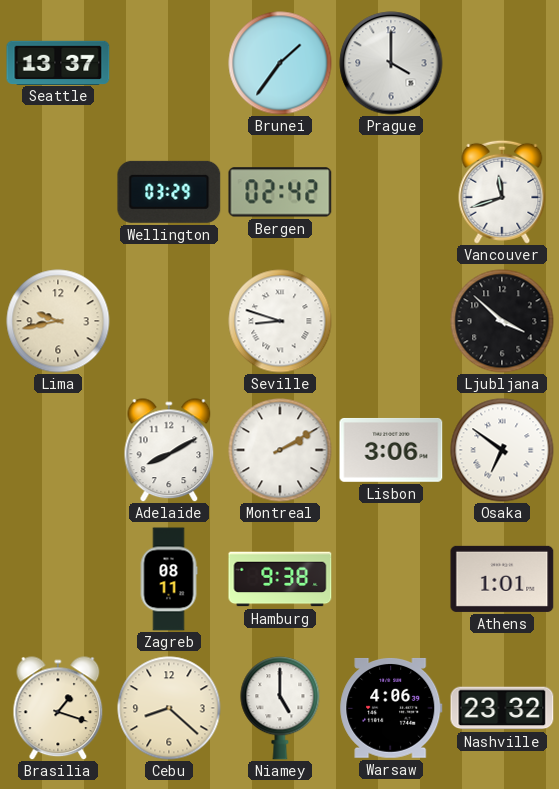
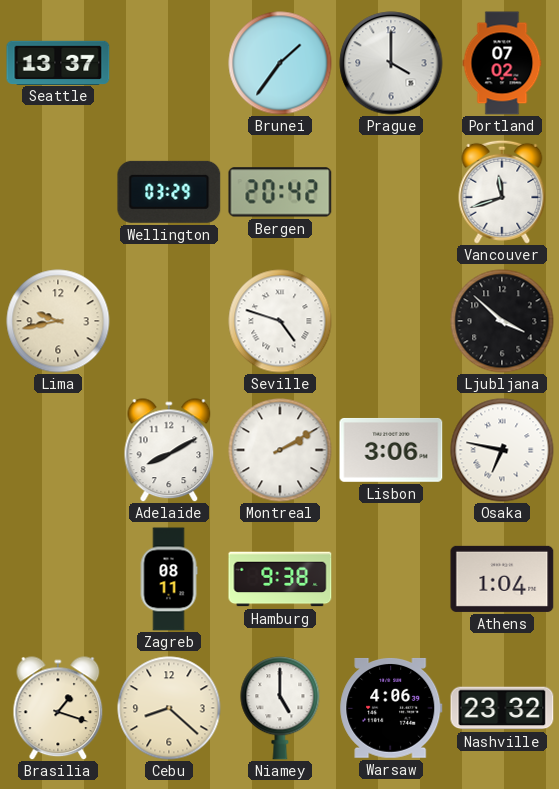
Portland: none -> 07:02
Bergen: 02:42 -> 20:42
Seville: 8:48 -> 4:48
Osaka: 6:51 -> 6:47
Athens: 1:01 -> 1:04
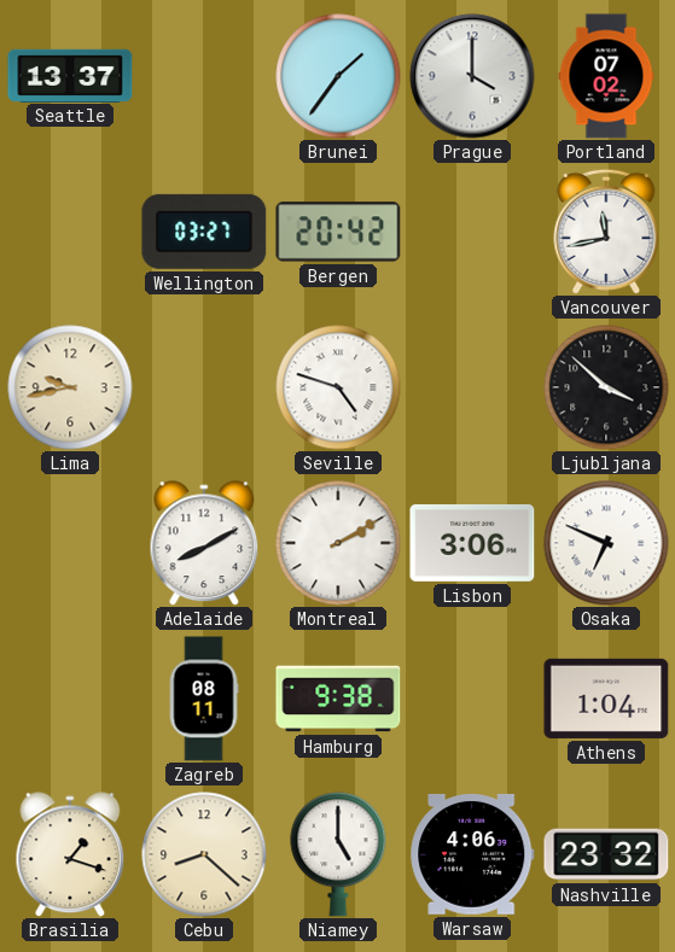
Wellington: 03:29 -> 03:27
Vancouver: 11:42 -> 11:43
Osaka: 6:47 -> 6:49
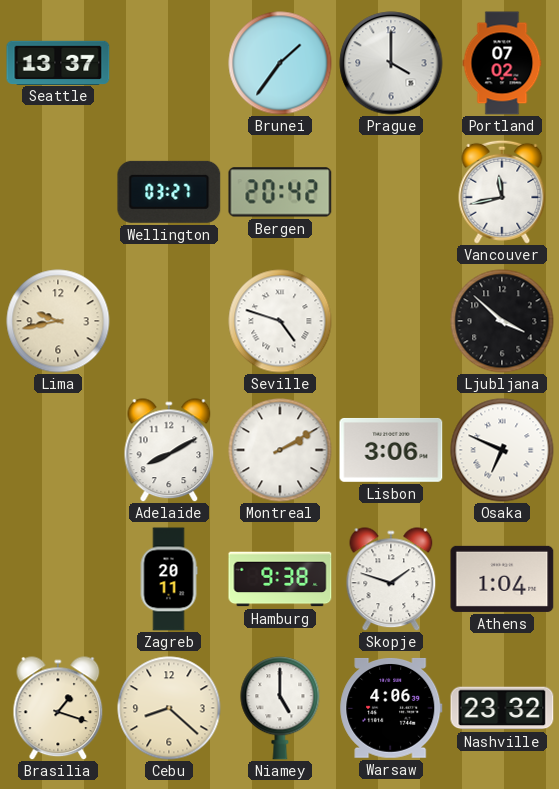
Zagreb: 08:11 -> 20:11
Skopje: none -> 1:48
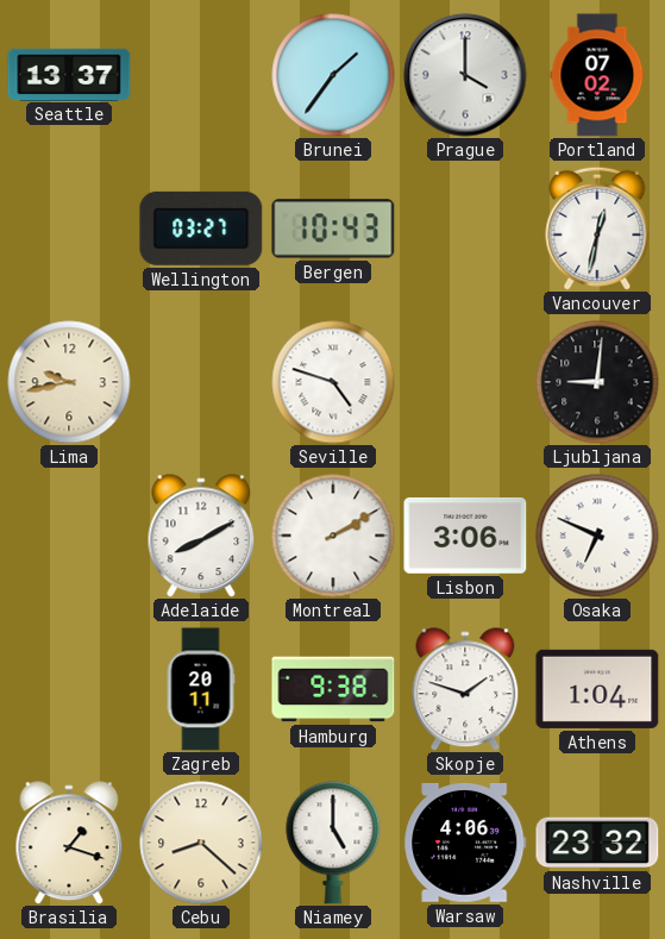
Bergen: 20:42 -> 10:43
Vancouver: 11:43 -> 12:32
Ljubljana: 3:52 -> 9:01
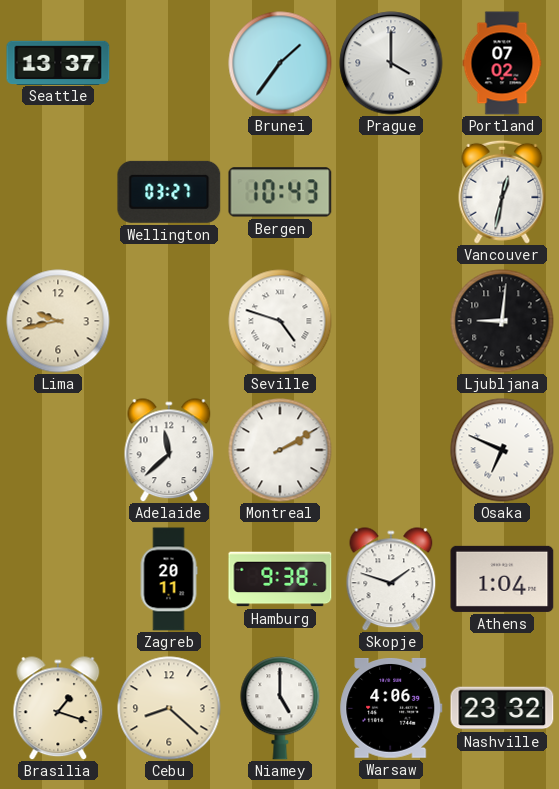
Adelaide: 8:10 -> 11:38
Lisbon: 3:06 -> none
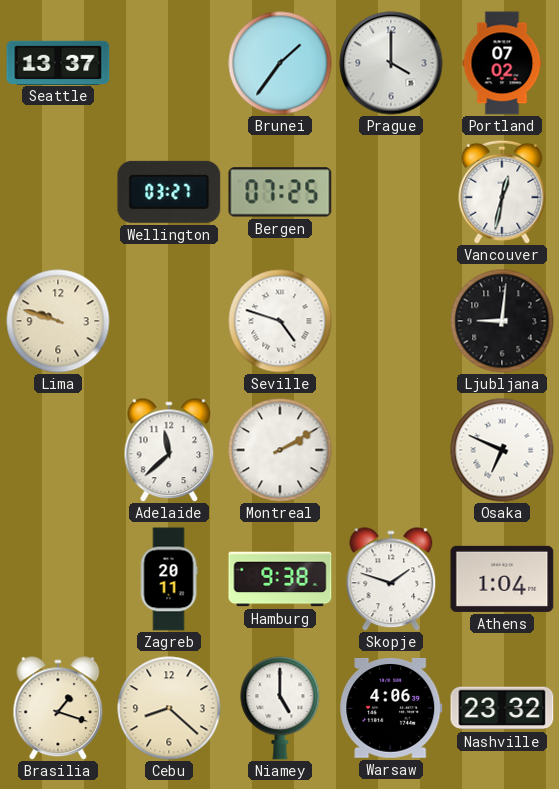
Bergen: 10:43 -> 07:25
Lima: 9:43 -> 9:48
